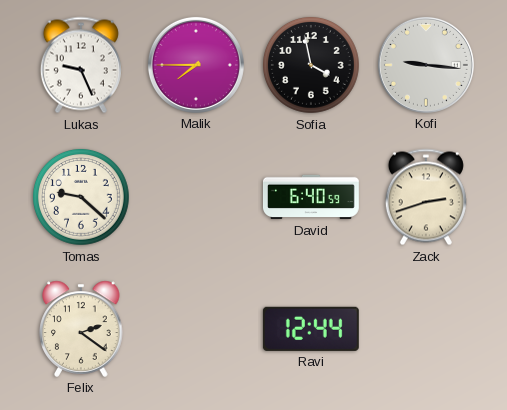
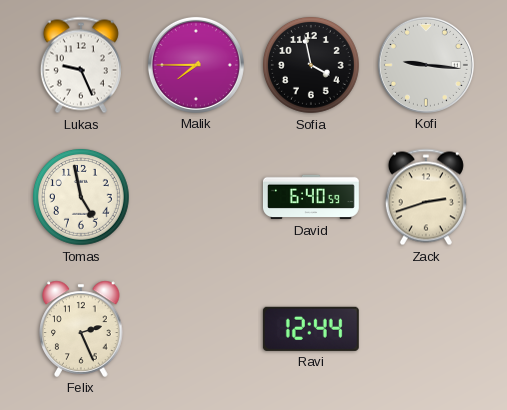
Tomas: 9:22 -> 4:58
Felix: 2:21 -> 2:26
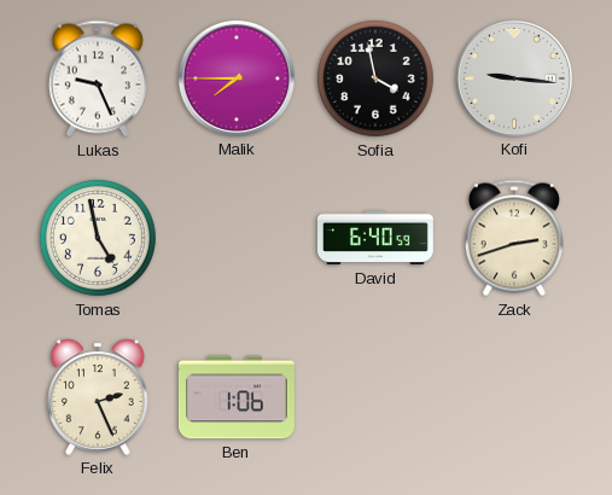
Ben: none -> 1:06
Ravi: 12:44 -> none
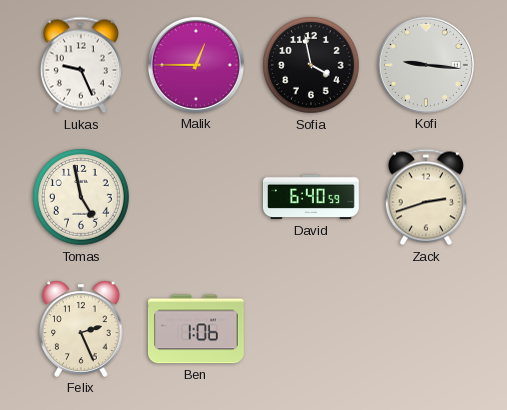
Malik: 7:45 -> 12:45
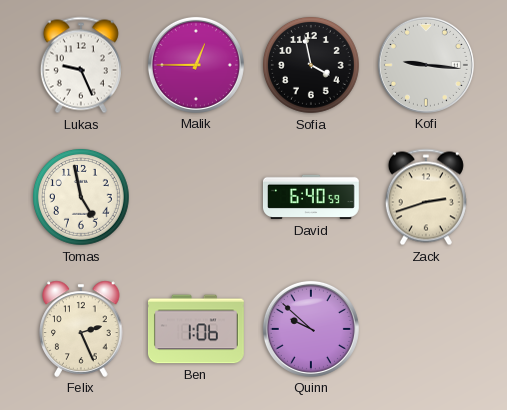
Quinn: none -> 9:52
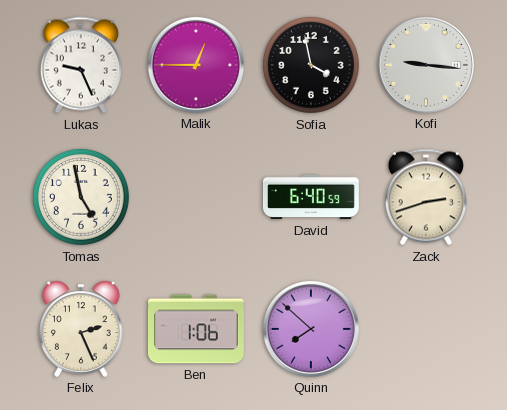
Quinn: 9:52 -> 7:52
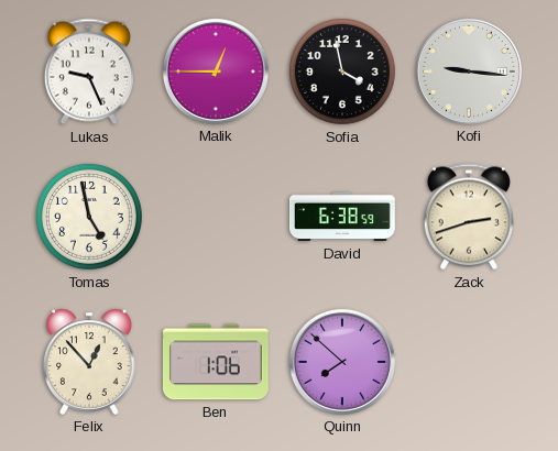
David: 6:40 -> 6:38
Felix: 2:26 -> 12:53
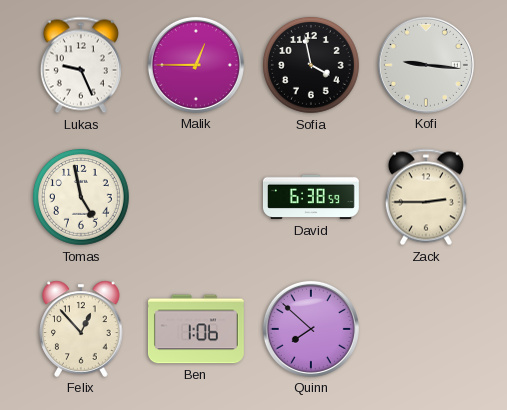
Zack: 2:42 -> 2:45
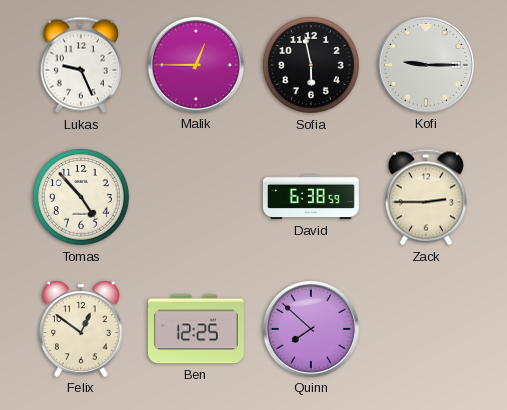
Sofia: 3:58 -> 5:58
Kofi: 9:16 -> 9:15
Tomas: 4:58 -> 4:53
Felix: 12:53 -> 12:51
Ben: 1:06 -> 12:25
